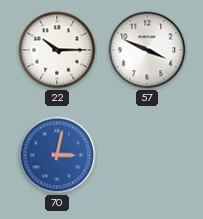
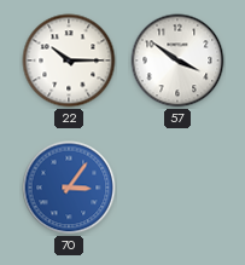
57: 3:49 -> 3:51
70: 3:02 -> 3:06
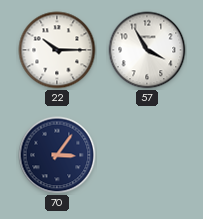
57: 3:51 -> 3:55
70 dial: blue -> navy
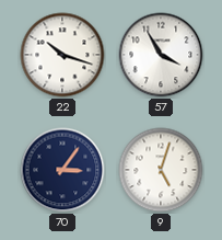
22: 10:15 -> 10:18
9: none -> 5:03
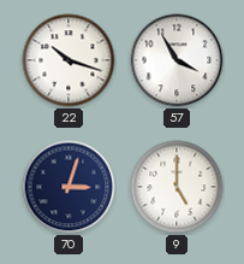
70: 3:06 -> 3:03
9: 5:03 -> 5:00
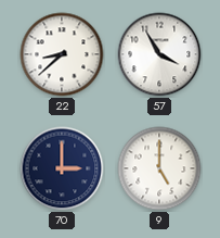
22: 10:18 -> 8:38
70: 3:03 -> 3:00
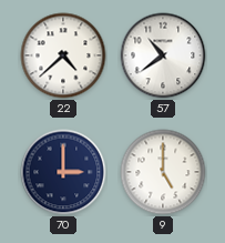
22: 8:38 -> 4:38
57: 3:55 -> 10:39
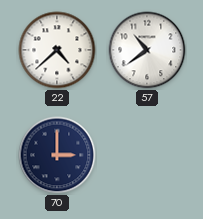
9: 5:00 -> none
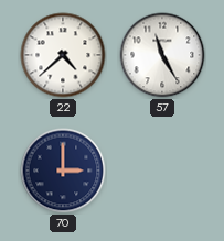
57: 10:39 -> 11:25
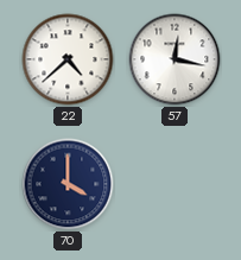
57: 11:25 -> 12:17
70: 3:00 -> 4:00
